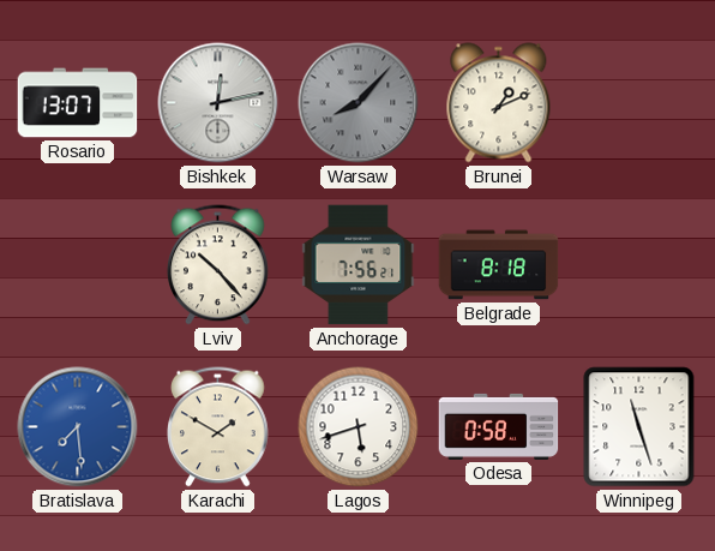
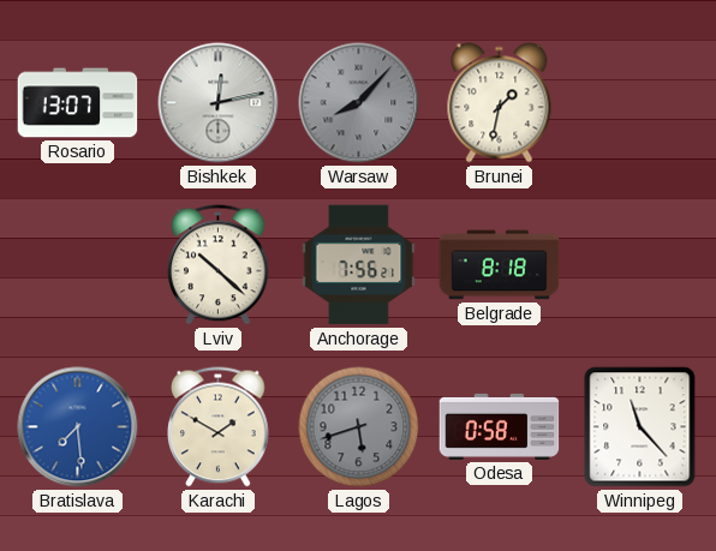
Brunei: 1:11 -> 1:32
Lviv: 10:23 -> 10:22
Lagos dial: white -> grey
Winnipeg: 11:27 -> 11:23
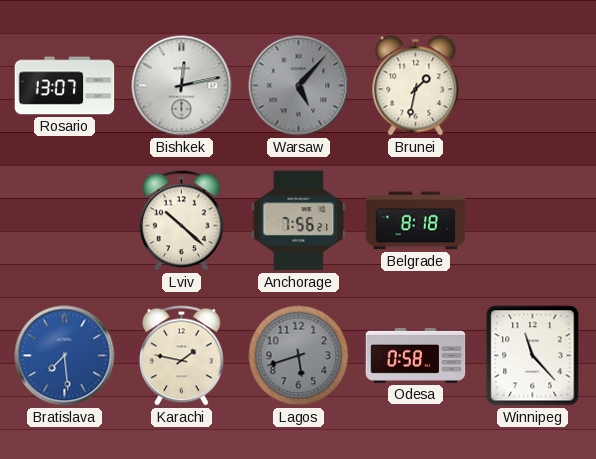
Warsaw: 8:07 -> 5:07
Karachi: 1:50 -> 1:47
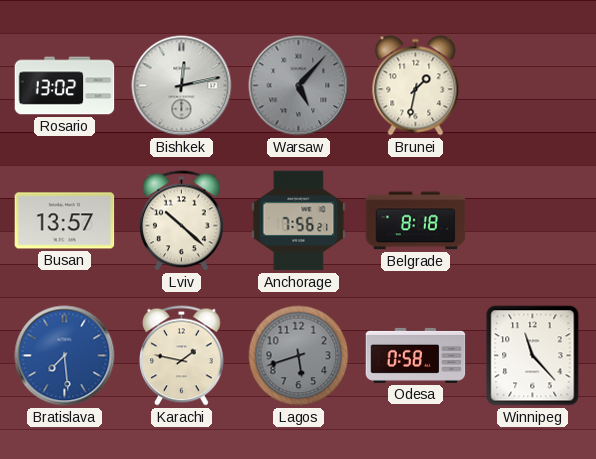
Rosario: 13:07 -> 13:02
Busan: none -> 13:57
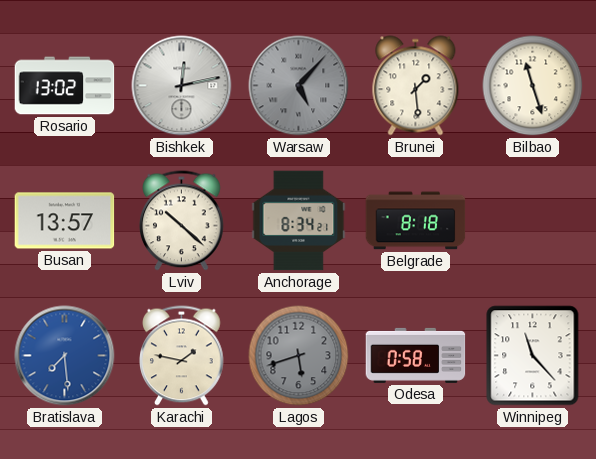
Brunei: 1:32 -> 1:29
Bilbao: none -> 11:27
Anchorage: 7:56 -> 8:34
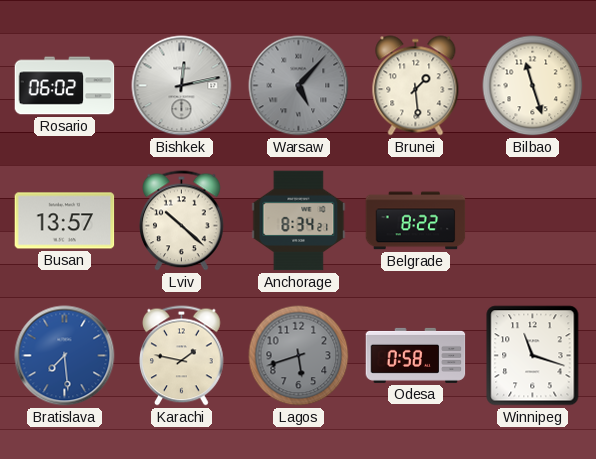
Rosario: 13:02 -> 06:02
Belgrade: 8:18 -> 8:22
Winnipeg: 11:23 -> 11:18
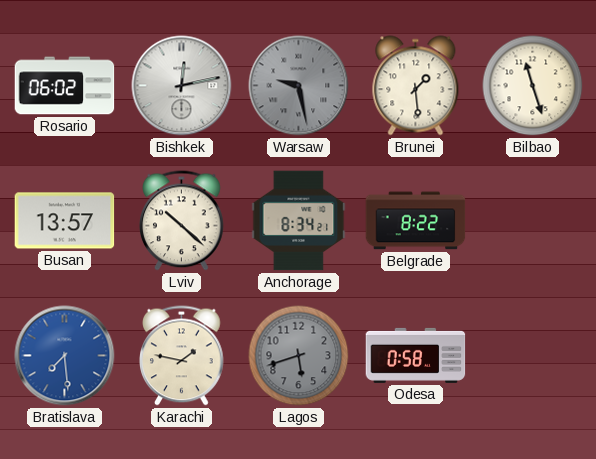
Warsaw: 5:07 -> 9:28
Winnipeg: 11:18 -> none
